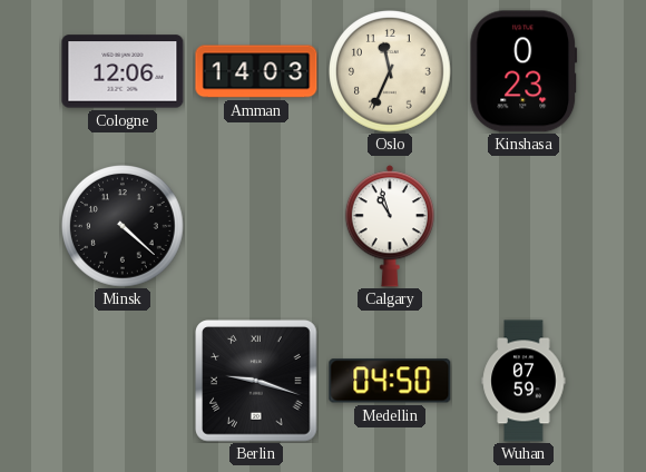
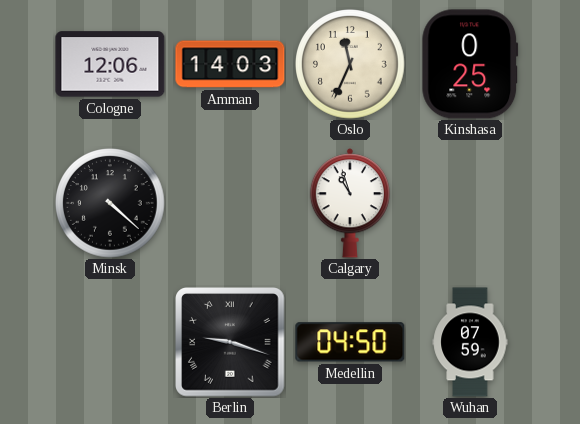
Kinshasa: 0:23 -> 0:25
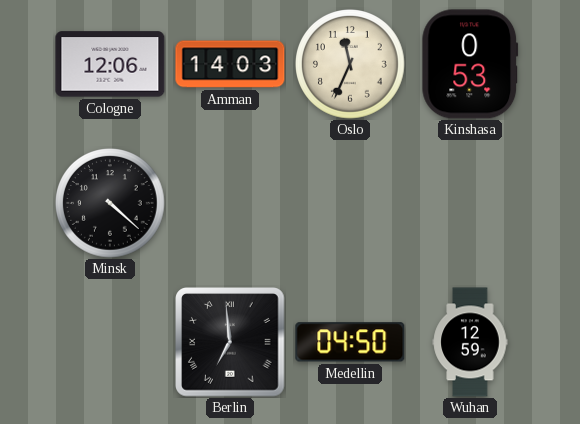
Kinshasa: 0:25 -> 0:53
Calgary: 10:57 -> none
Berlin: 9:18 -> 6:59
Wuhan: 07:59 -> 12:59
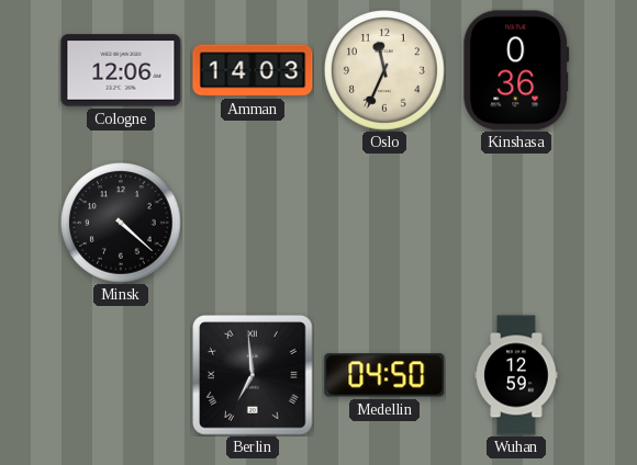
Kinshasa: 0:53 -> 0:36
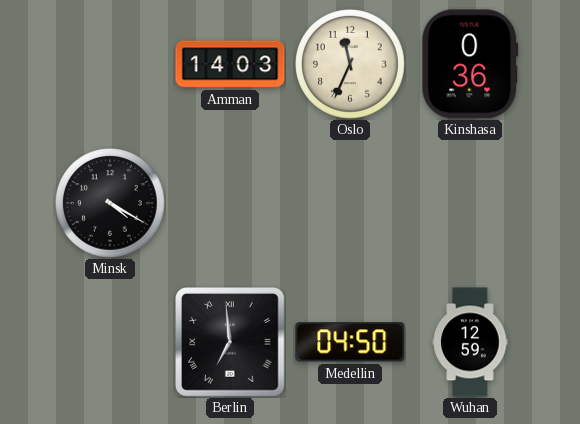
Cologne: 12:06 -> none
Minsk: 4:22 -> 4:20
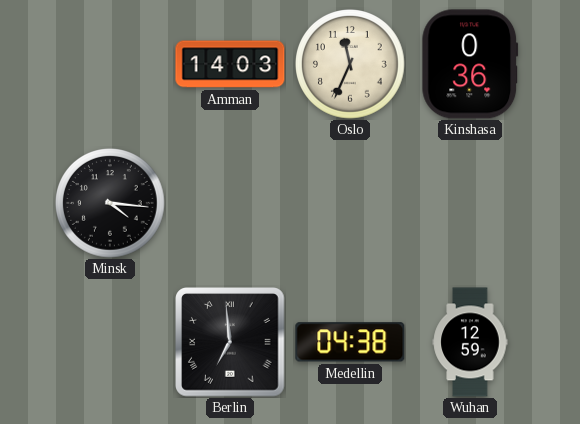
Minsk: 4:20 -> 4:16
Medellin: 04:50 -> 04:38
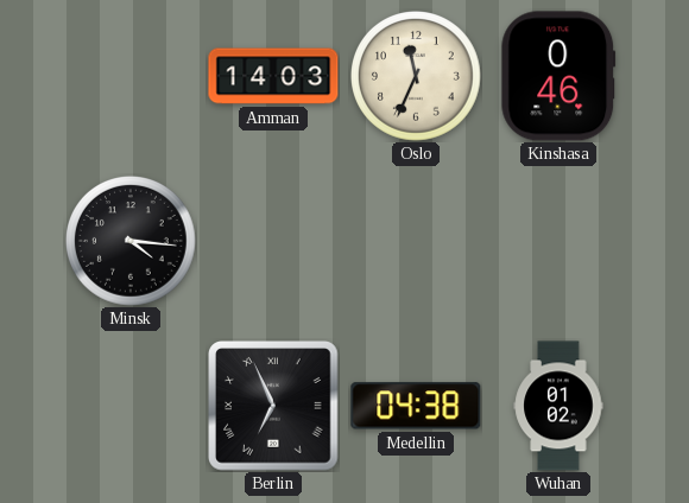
Kinshasa: 0:36 -> 0:46
Berlin: 6:59 -> 6:56
Wuhan: 12:59 -> 01:02
